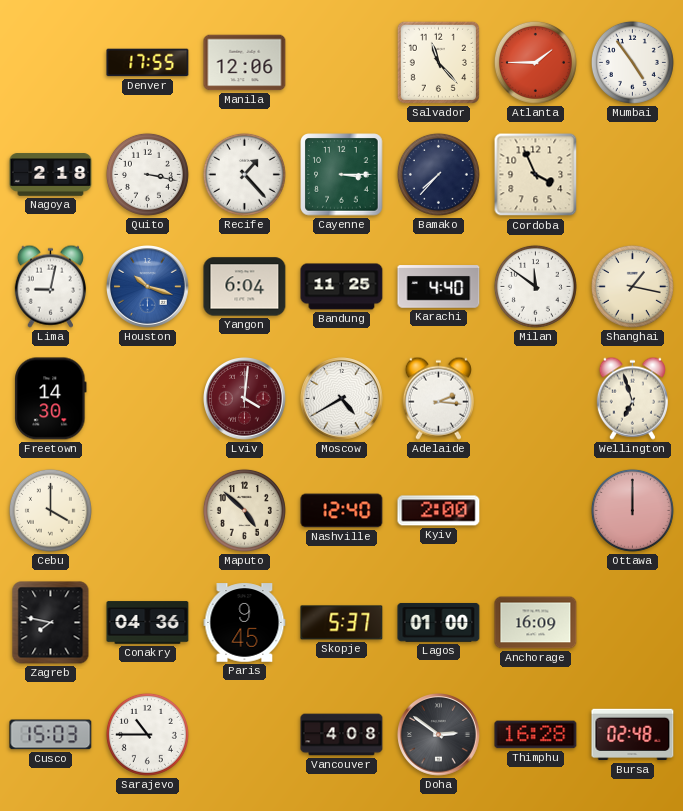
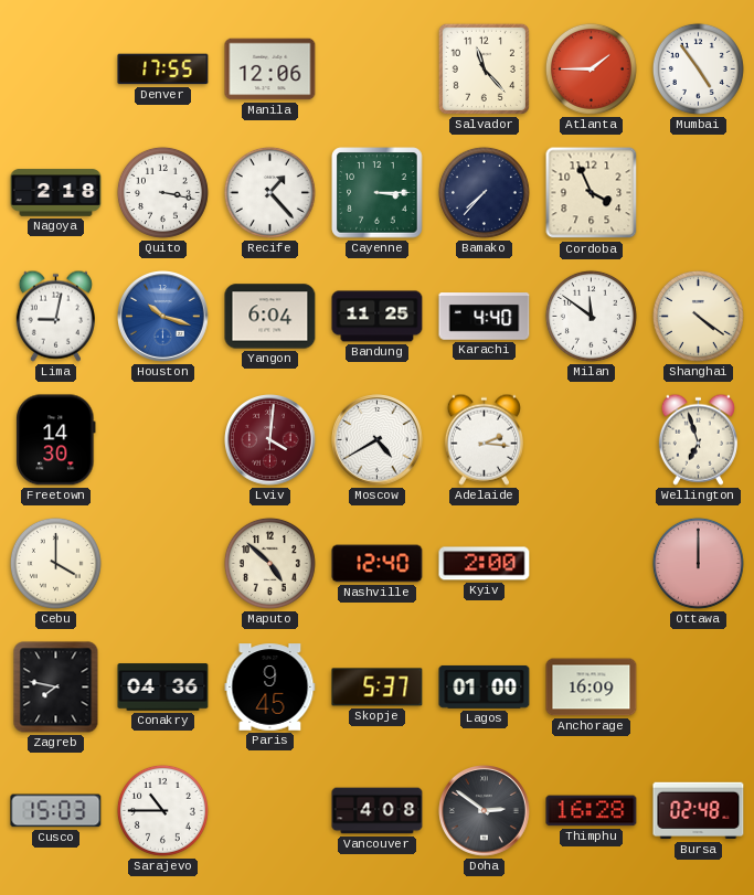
Shanghai: 1:17 -> 4:21
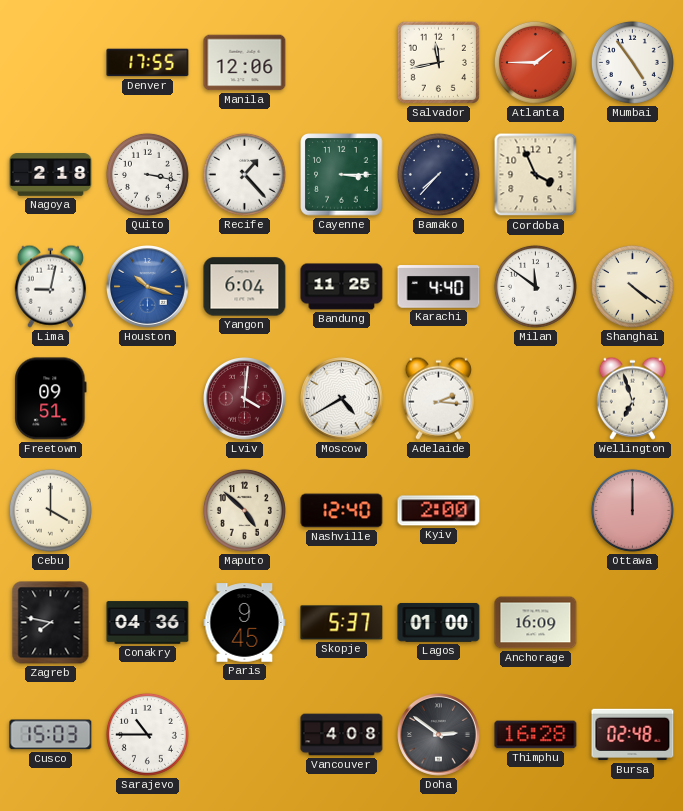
Salvador: 11:23 -> 11:43
Freetown: 14:30 -> 09:51
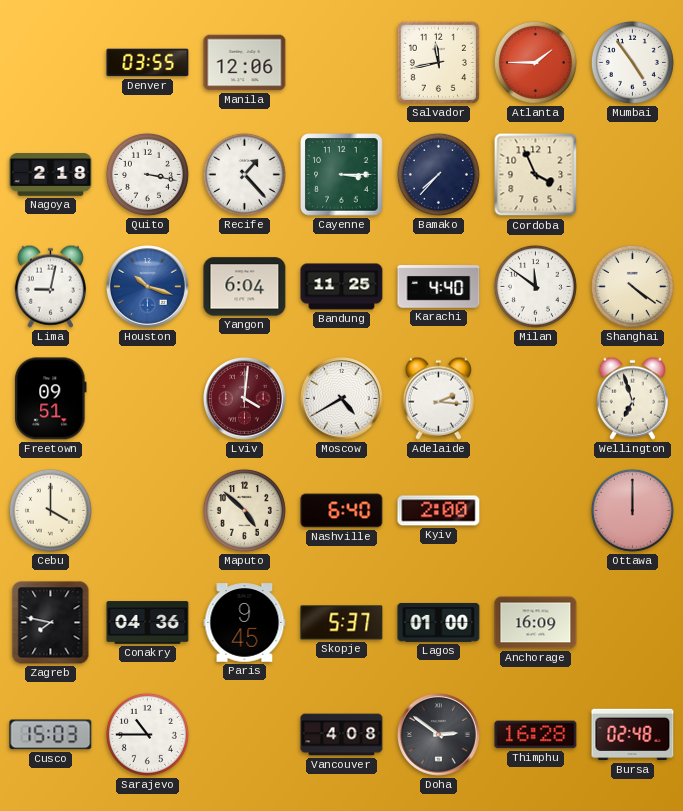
Denver: 17:55 -> 03:55
Nashville: 12:40 -> 6:40
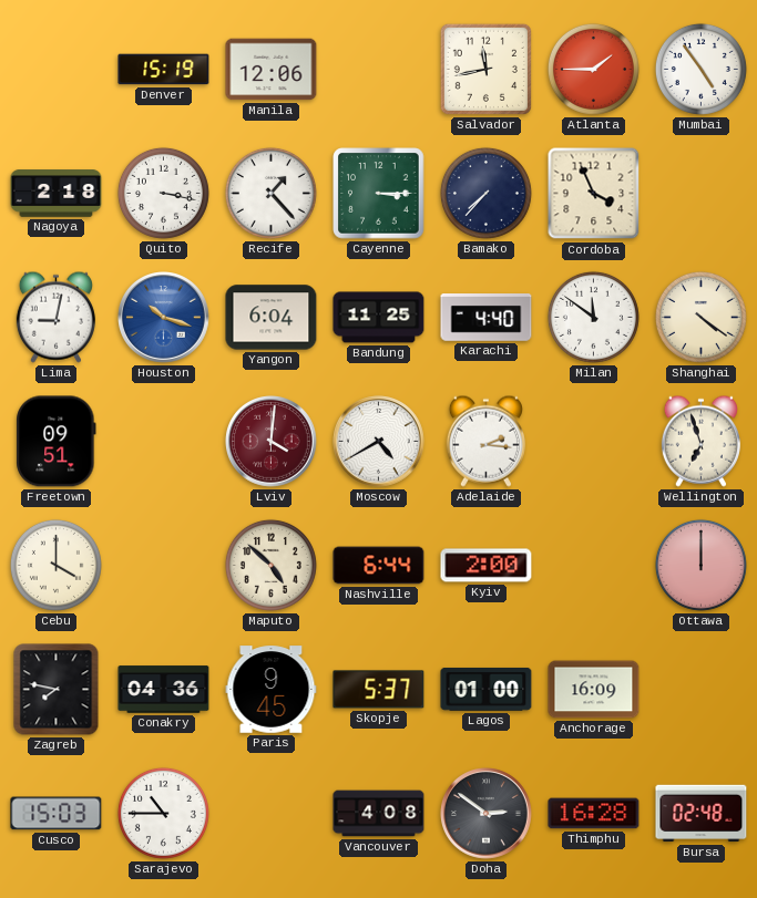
Denver: 03:55 -> 15:19
Nashville: 6:40 -> 6:44
